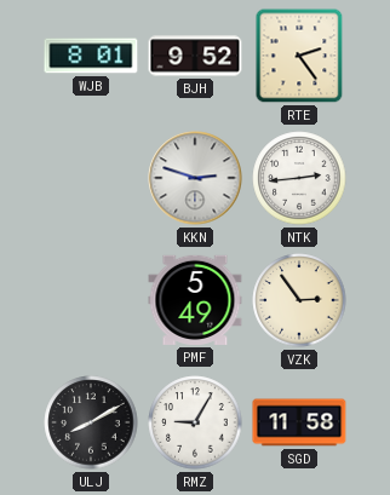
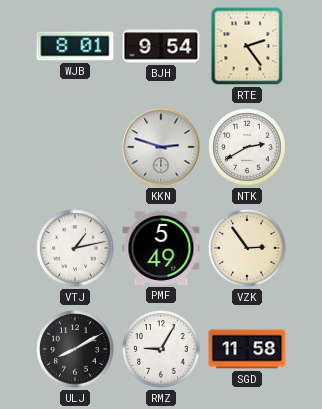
BJH: 9:52 -> 9:54
NTK: 2:44 -> 2:40
VTJ: none -> 1:13
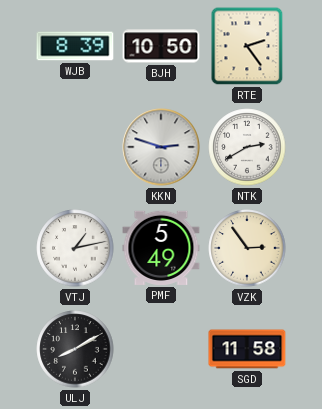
WJB: 8:01 -> 8:39
BJH: 9:54 -> 10:50
RMZ: 9:05 -> none
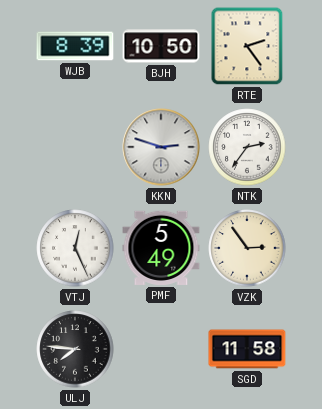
NTK: 2:40 -> 2:36
VTJ: 1:13 -> 12:26
ULJ: 8:10 -> 7:46
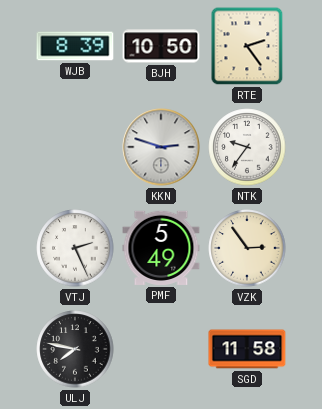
NTK: 2:36 -> 9:36
VTJ: 12:26 -> 2:26
ULJ: 7:46 -> 7:47
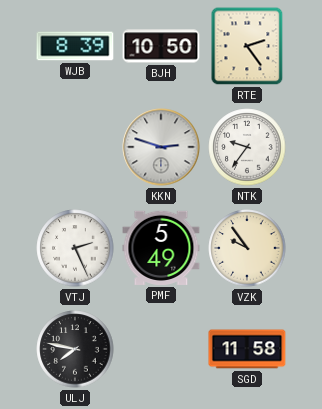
VZK: 2:54 -> 9:54
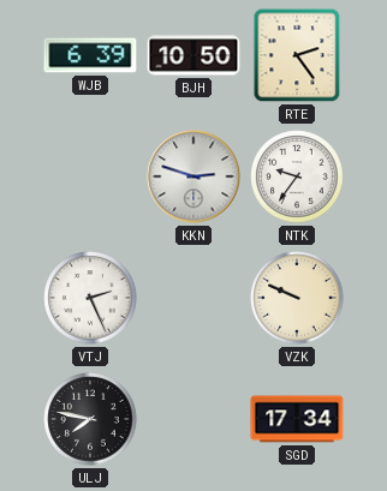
WJB: 8:39 -> 6:39
PMF: 5:49 -> none
VZK: 9:54 -> 9:49
SGD: 11:58 -> 17:34
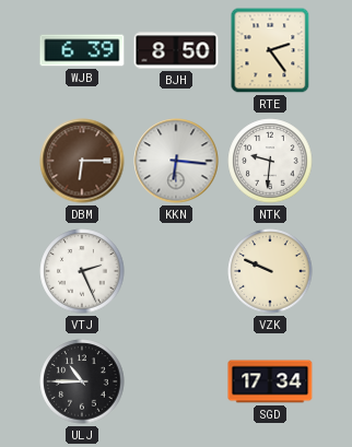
BJH: 10:50 -> 8:50
DBM: none -> 6:15
KKN: 2:48 -> 6:16
NTK: 9:36 -> 9:31
ULJ: 7:47 -> 10:45
